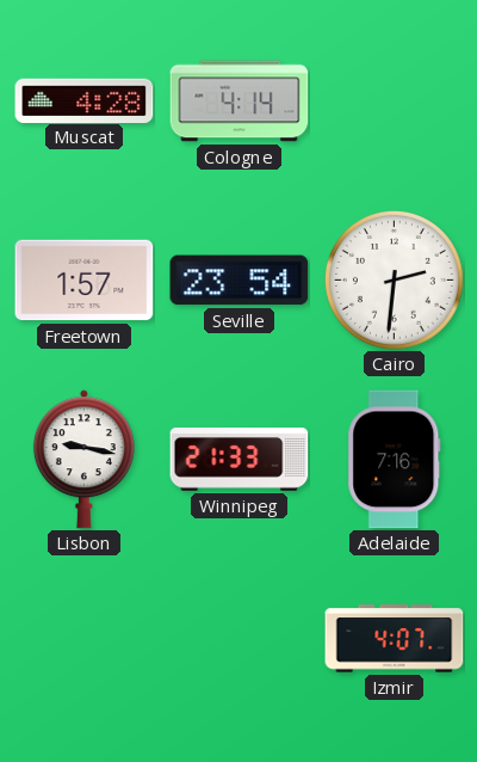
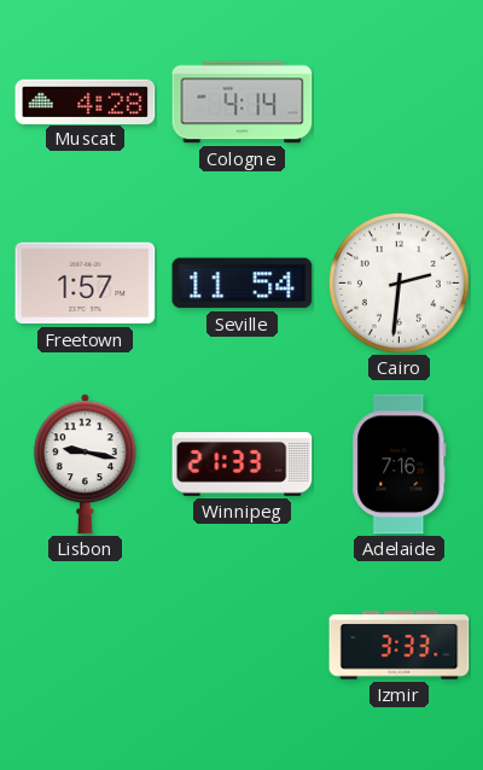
Seville: 23:54 -> 11:54
Izmir: 4:07 -> 3:33
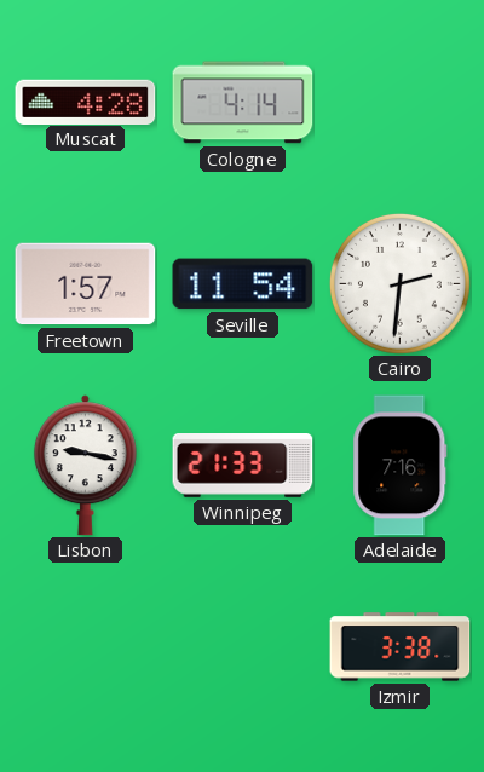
Izmir: 3:33 -> 3:38
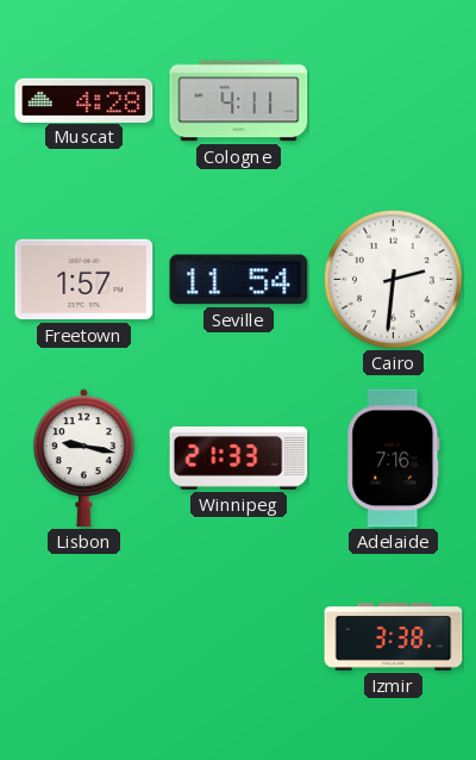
Cologne: 4:14 -> 4:11
